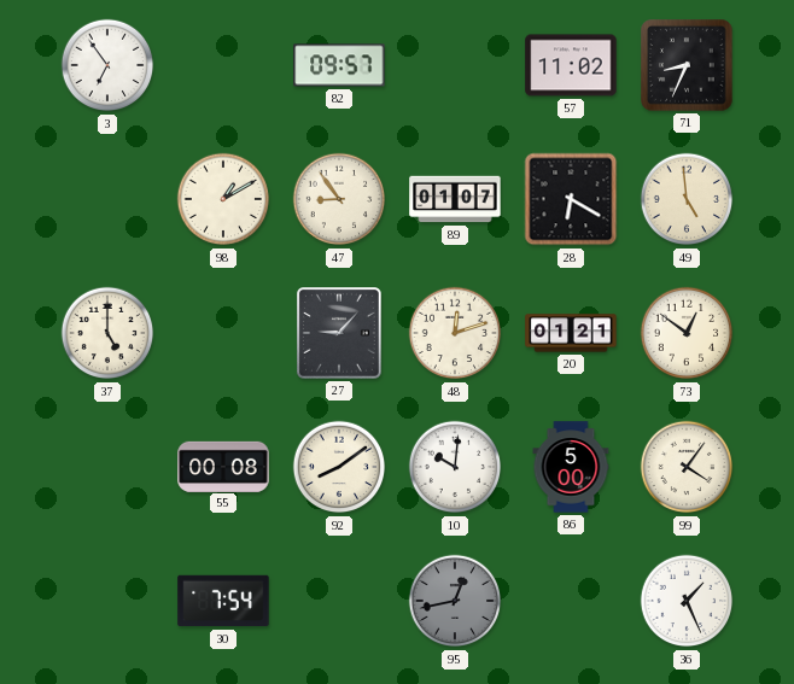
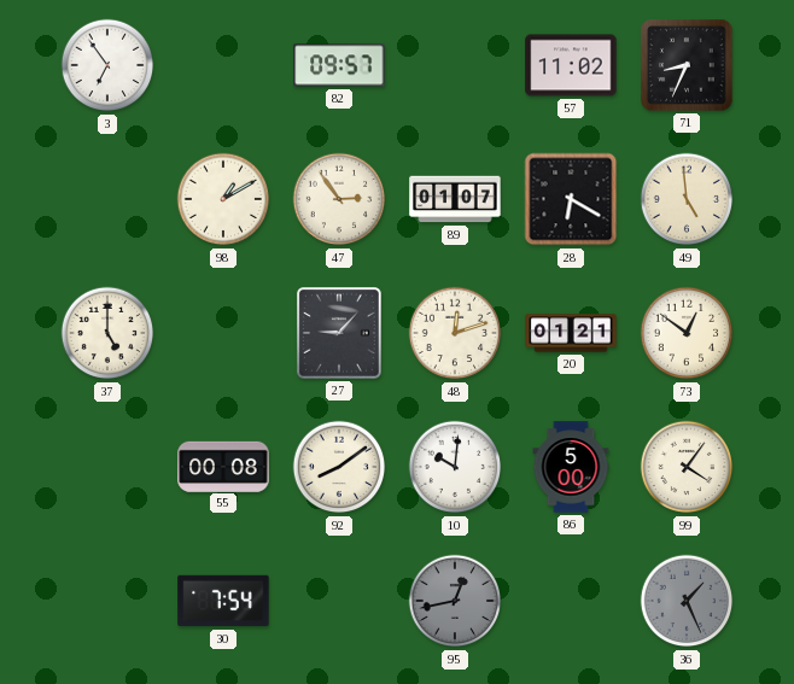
47: 8:54 -> 2:54
36 dial: white -> grey
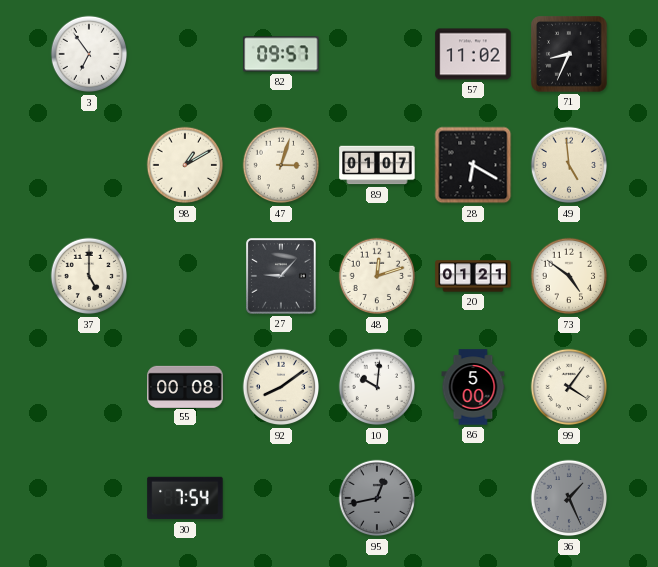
47: 2:54 -> 3:03
73: 12:51 -> 4:51
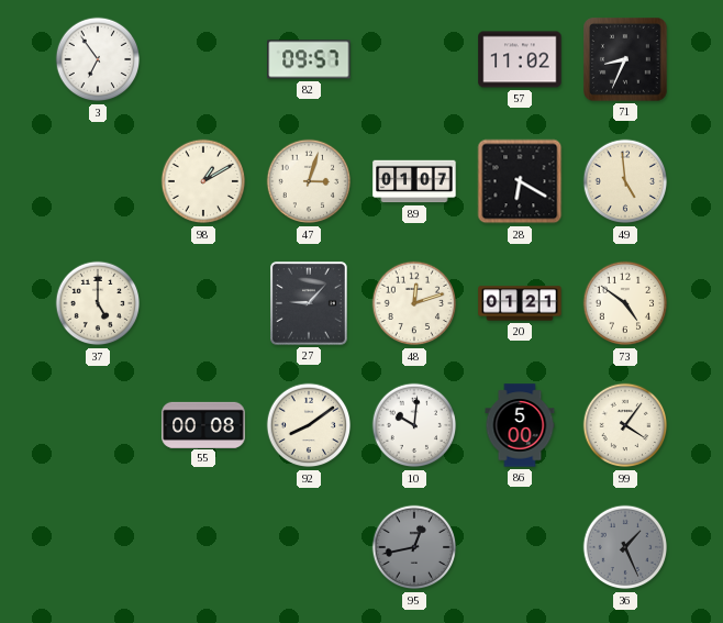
30: 7:54 -> none
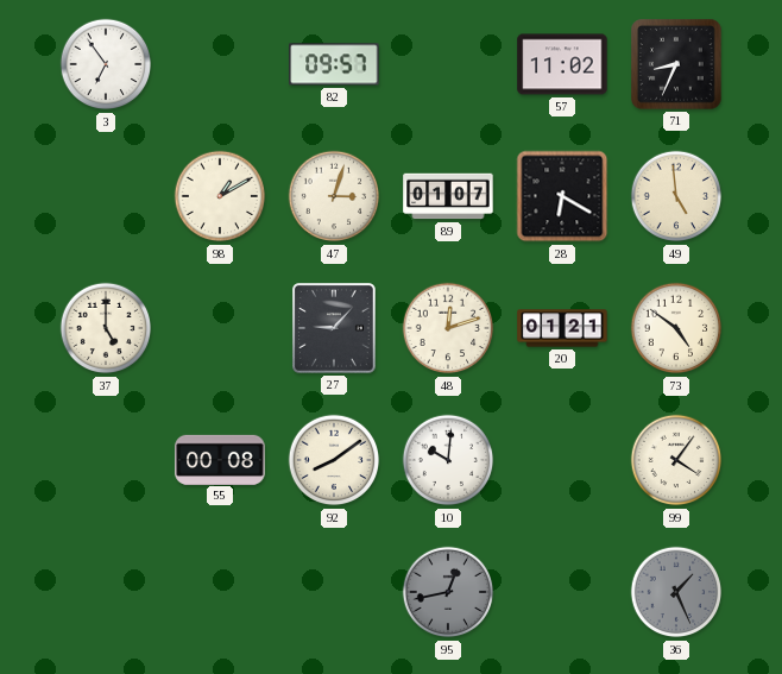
86: 5:00 -> none
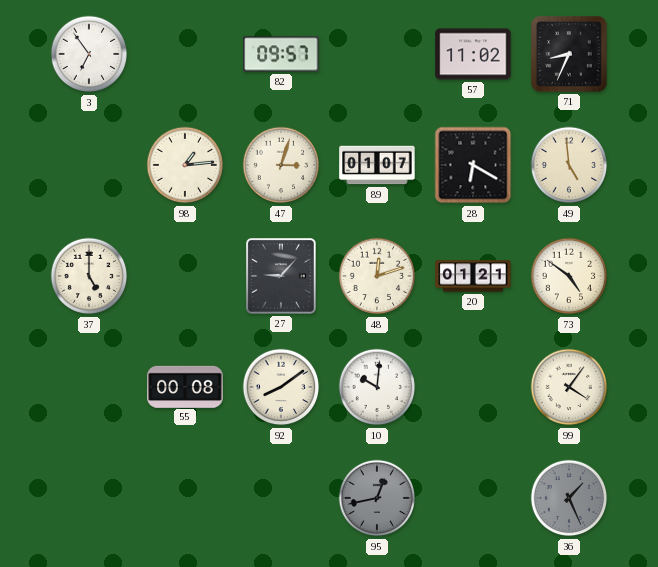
98: 1:10 -> 1:14
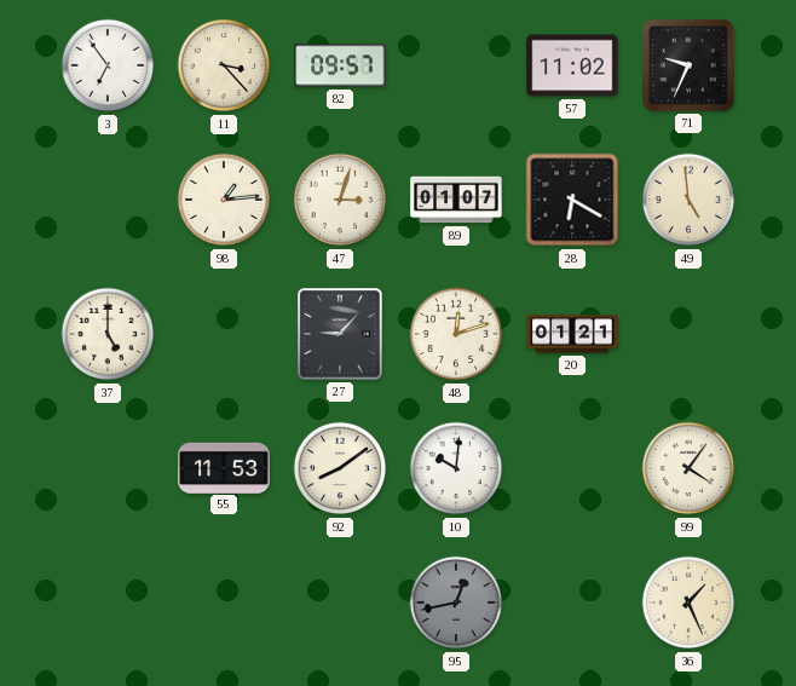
11: none -> 3:23
71: 8:34 -> 9:34
73: 4:51 -> none
55: 00:08 -> 11:53
36 dial: grey -> cream
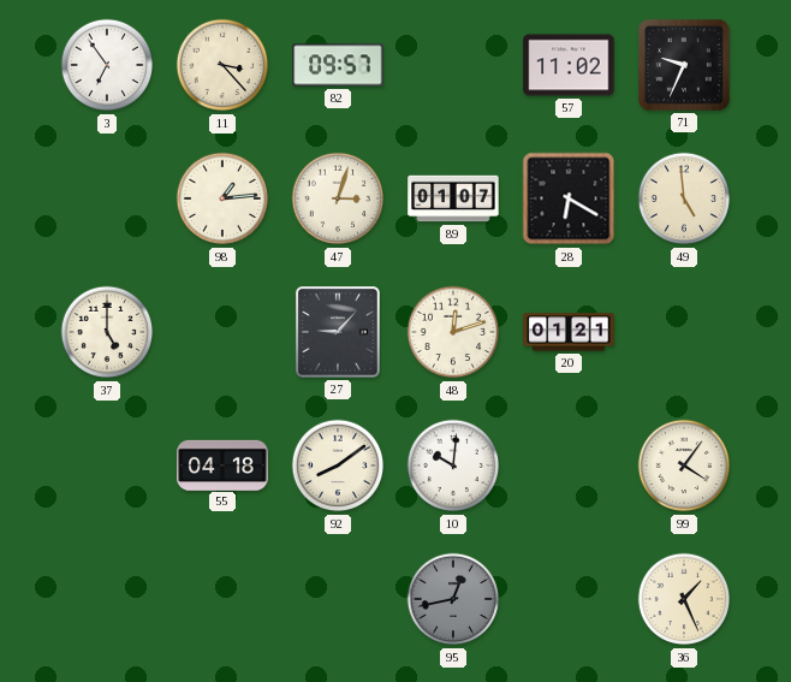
55: 11:53 -> 04:18
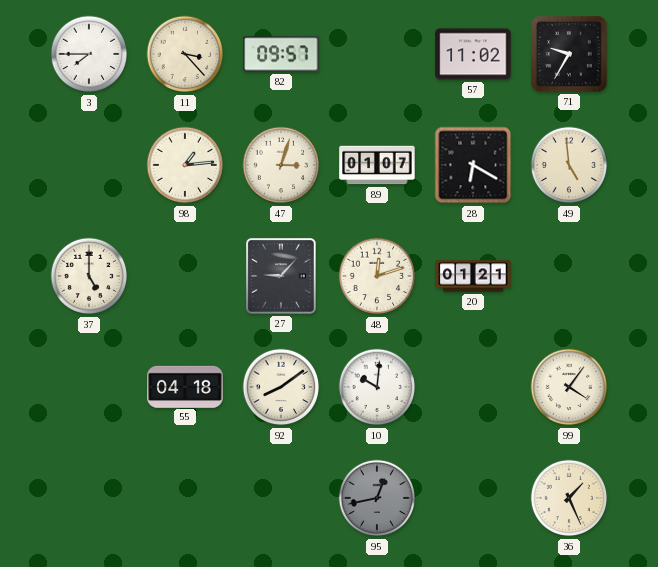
3: 6:54 -> 7:45
71: 9:34 -> 9:35
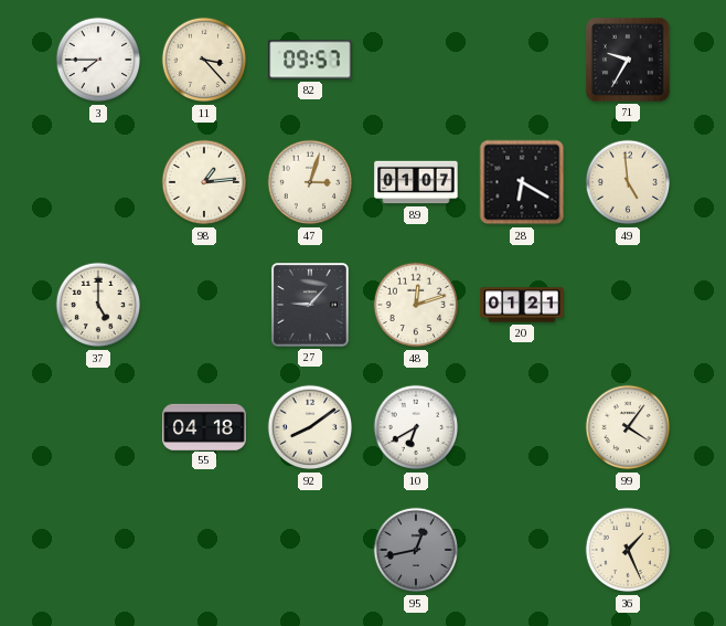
57: 11:02 -> none
10: 10:01 -> 6:40
